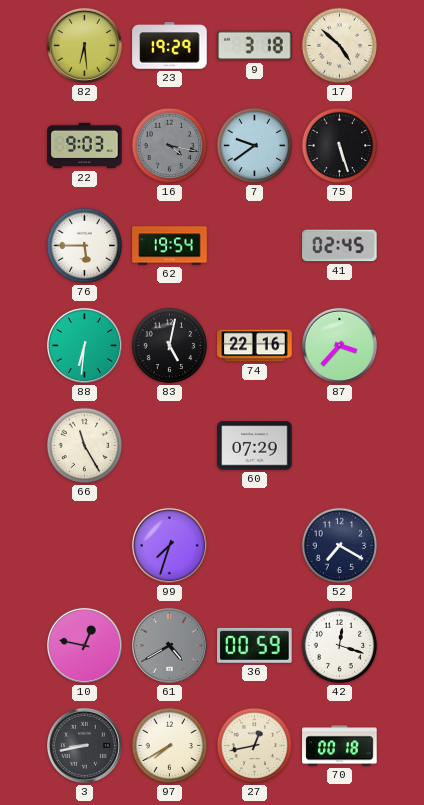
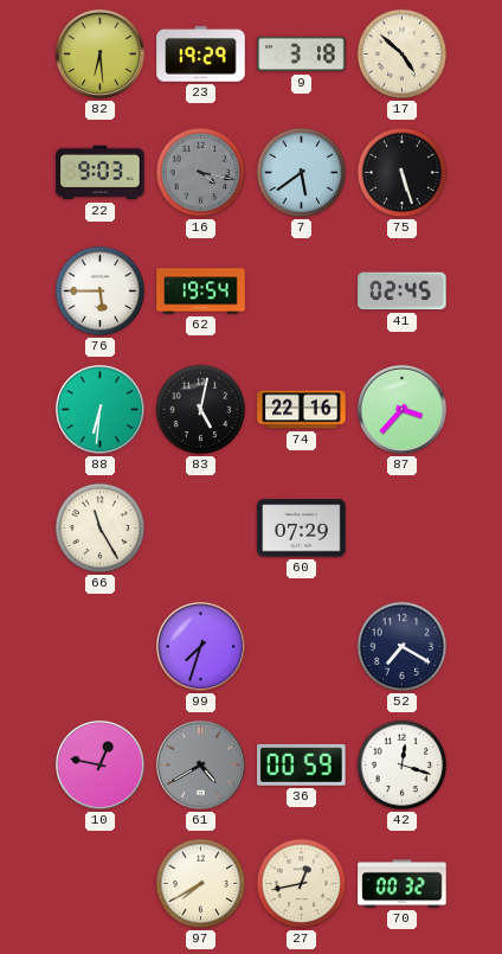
7: 9:39 -> 5:39
3: 8:43 -> none
70: 00:18 -> 00:32
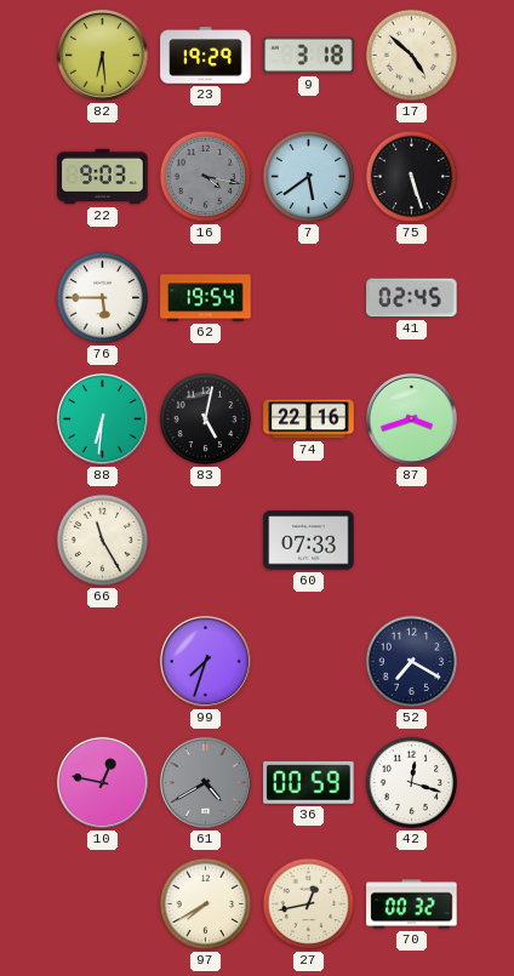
87: 3:37 -> 3:42
60: 07:29 -> 07:33
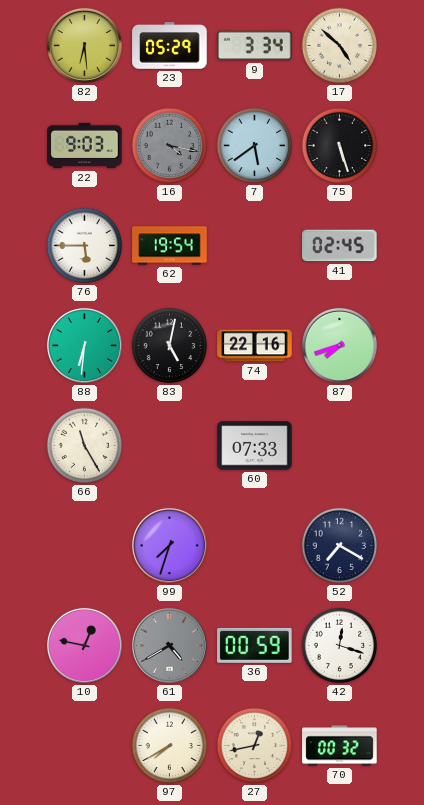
23: 19:29 -> 05:29
9: 3:18 -> 3:34
87: 3:42 -> 7:42
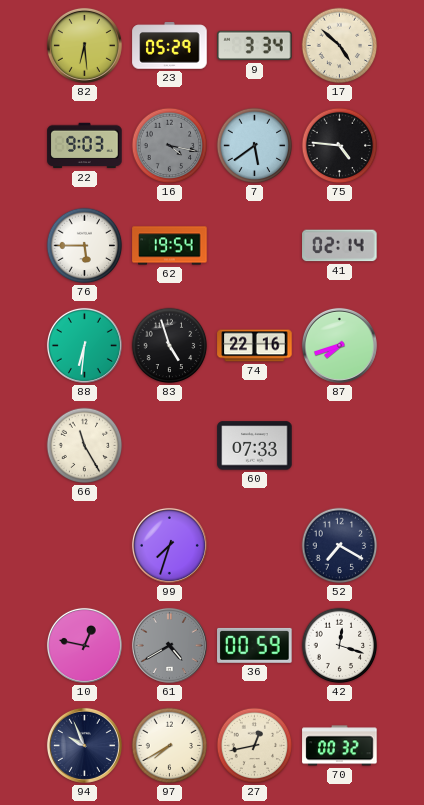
75: 5:27 -> 4:46
41: 02:45 -> 02:14
83: 5:02 -> 4:57
94: none -> 9:56
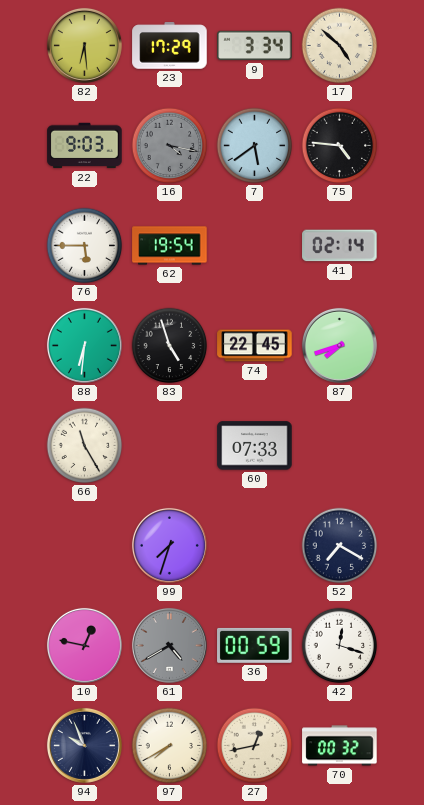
23: 05:29 -> 17:29
74: 22:16 -> 22:45
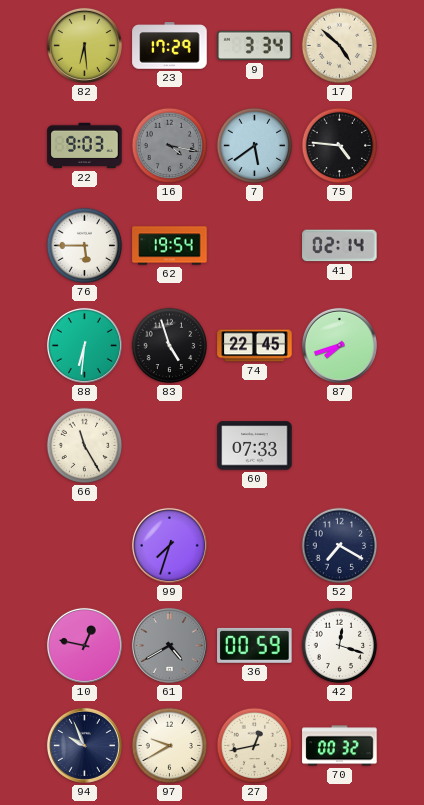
97: 7:40 -> 9:40
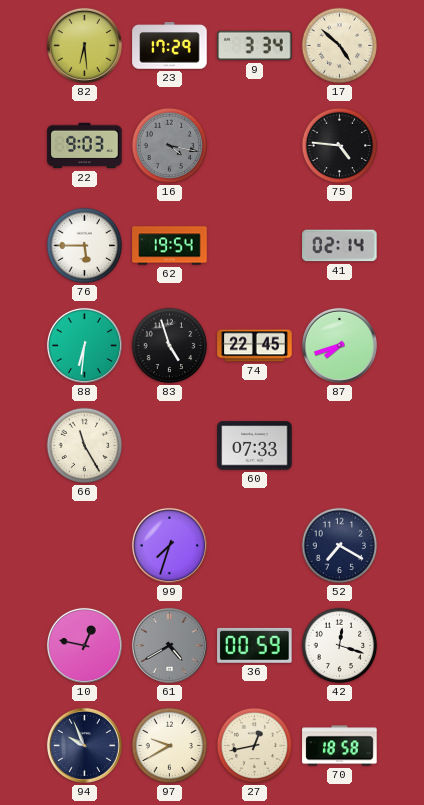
7: 5:39 -> none
70: 00:32 -> 18:58
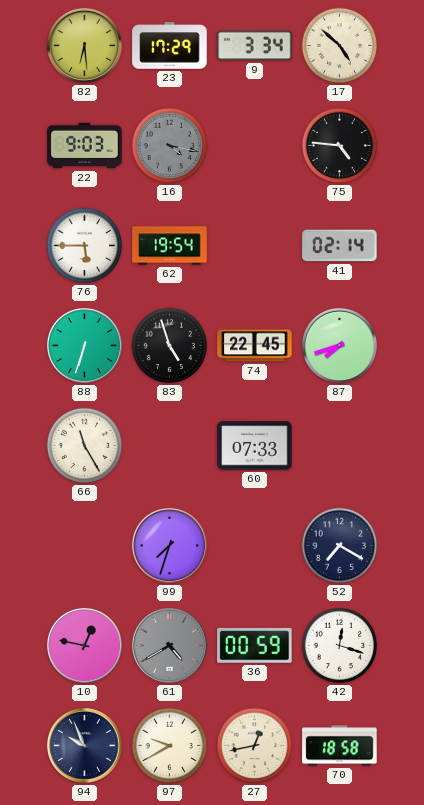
88: 6:31 -> 6:33
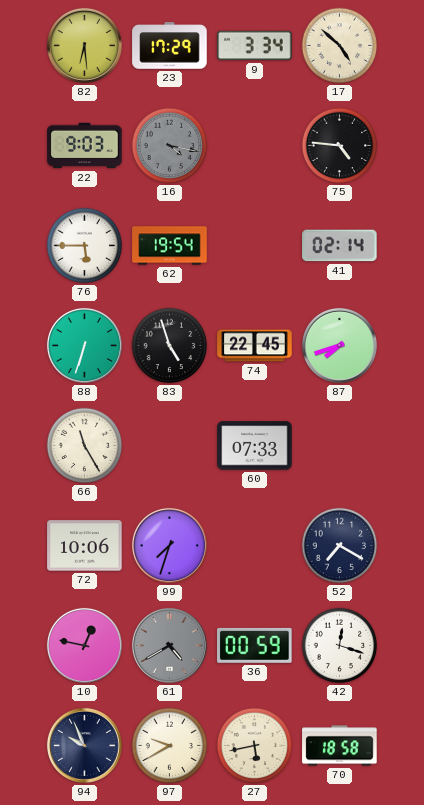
72: none -> 10:06
27: 12:43 -> 5:43
